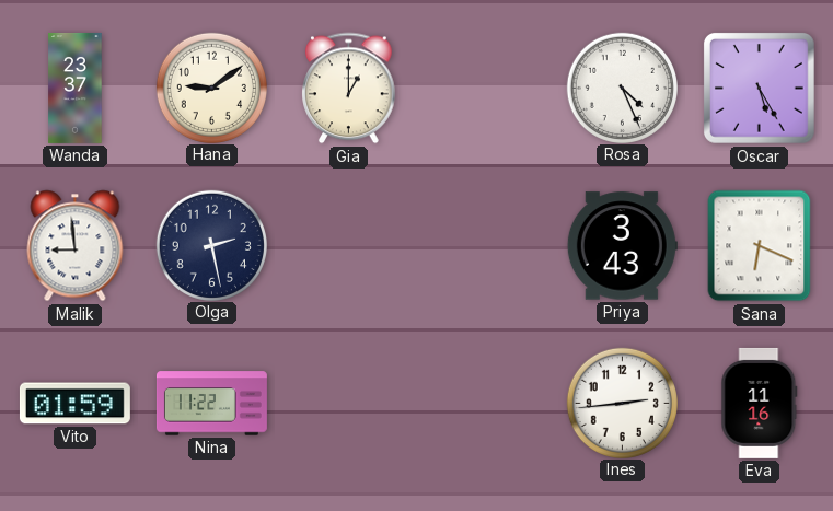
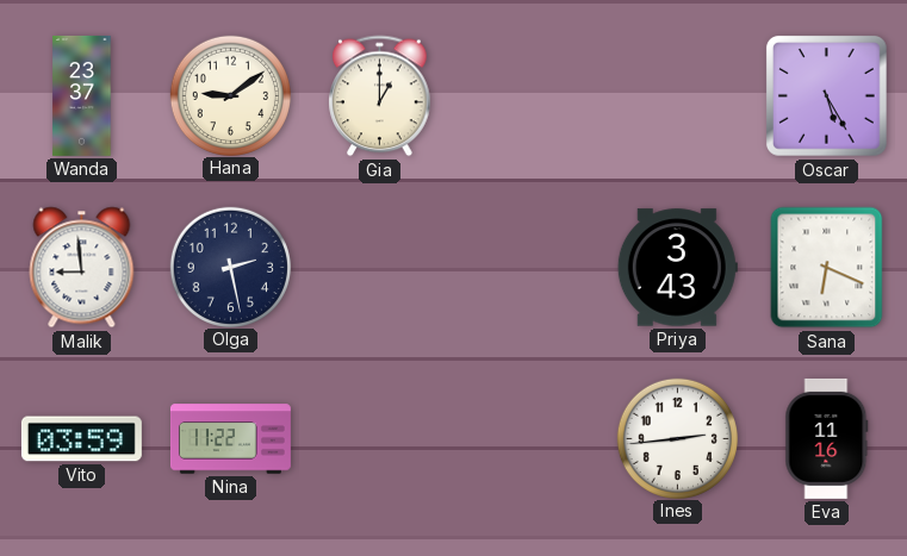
Rosa: 4:26 -> none
Vito: 01:59 -> 03:59
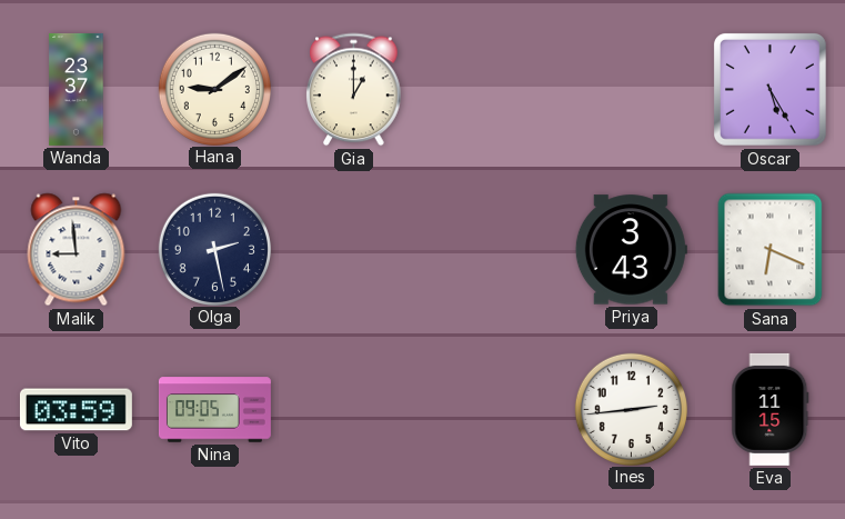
Nina: 11:22 -> 09:05
Eva: 11:16 -> 11:15
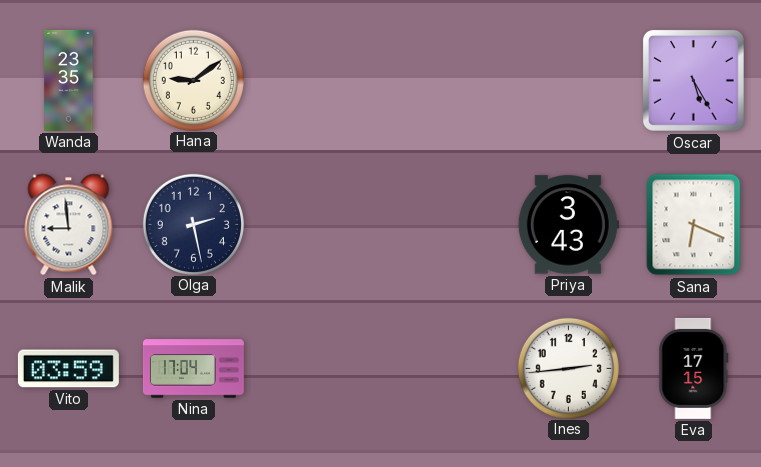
Wanda: 23:37 -> 23:35
Gia: 1:00 -> none
Nina: 09:05 -> 17:04
Eva: 11:15 -> 17:15
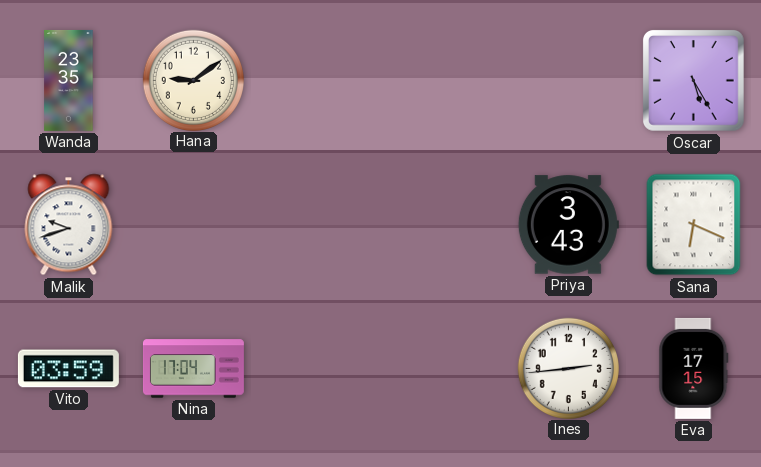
Malik: 8:59 -> 9:42
Olga: 2:28 -> none
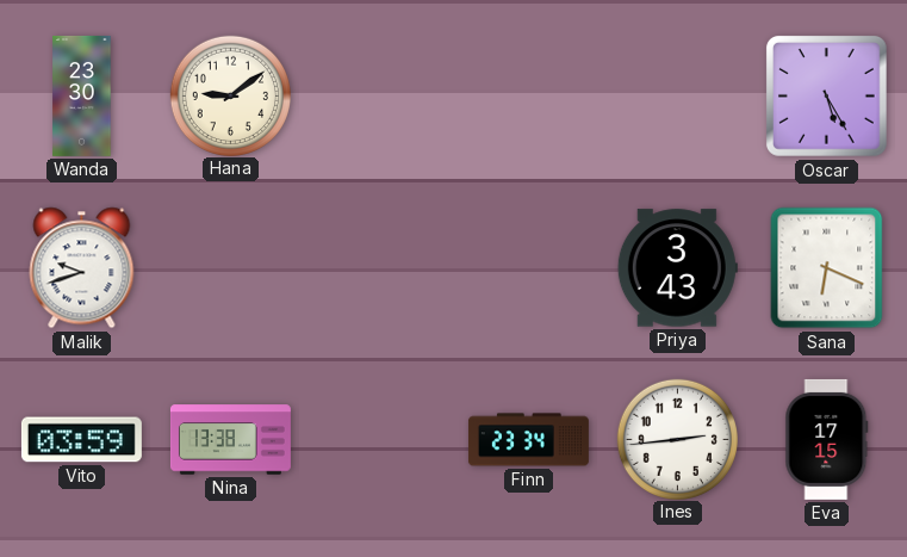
Wanda: 23:35 -> 23:30
Nina: 17:04 -> 13:38
Finn: none -> 23:34
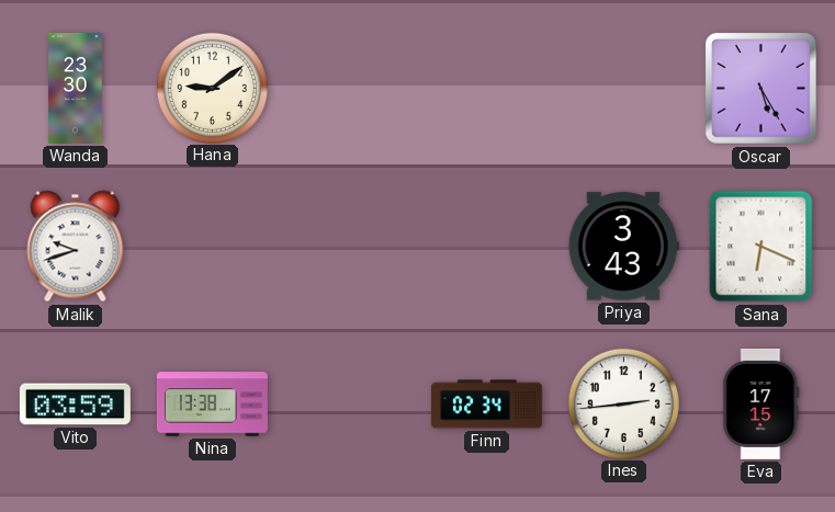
Finn: 23:34 -> 02:34
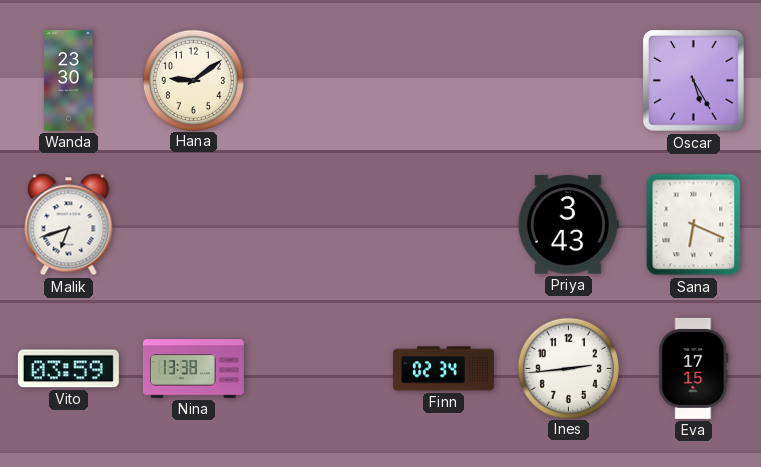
Malik: 9:42 -> 6:42
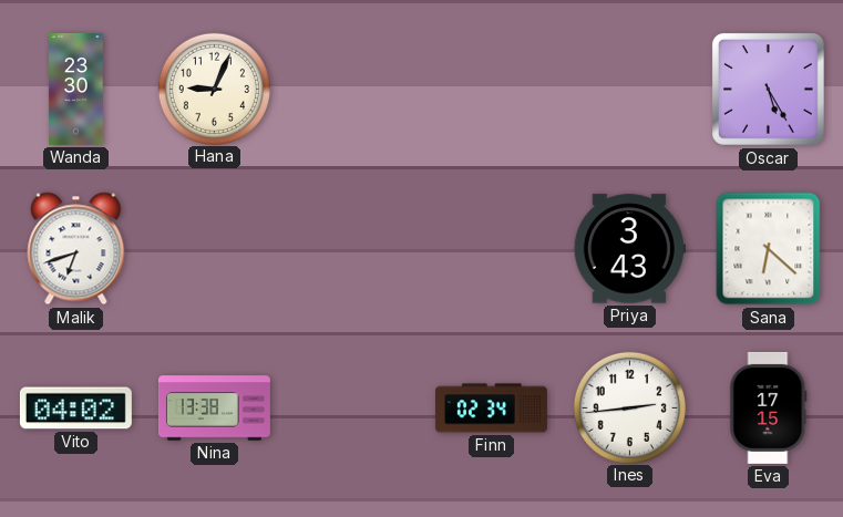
Hana: 9:09 -> 9:04
Sana: 6:19 -> 6:22
Vito: 03:59 -> 04:02
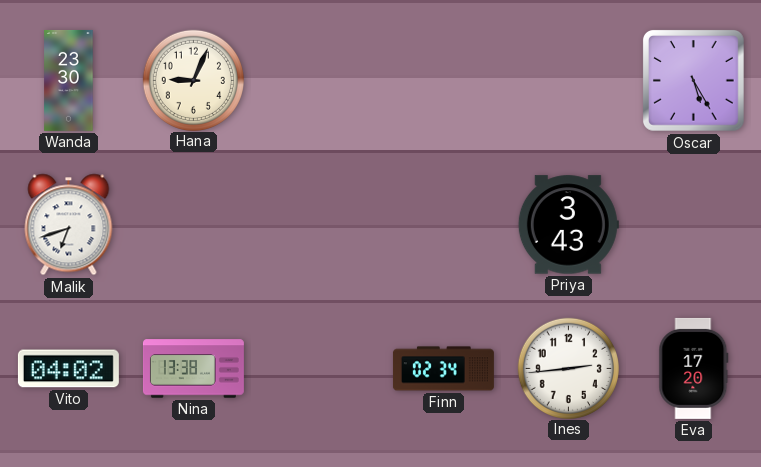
Sana: 6:22 -> none
Eva: 17:15 -> 17:20
